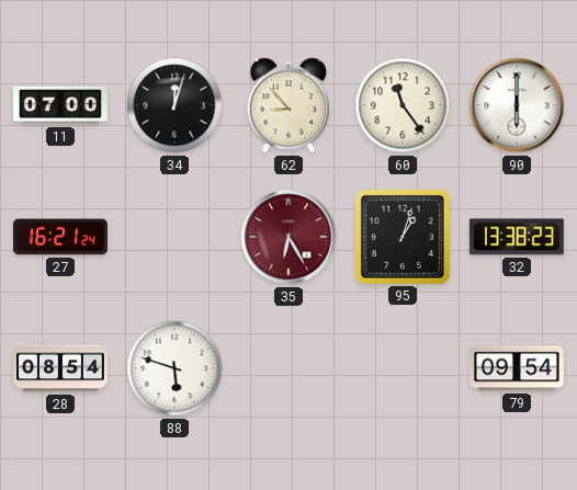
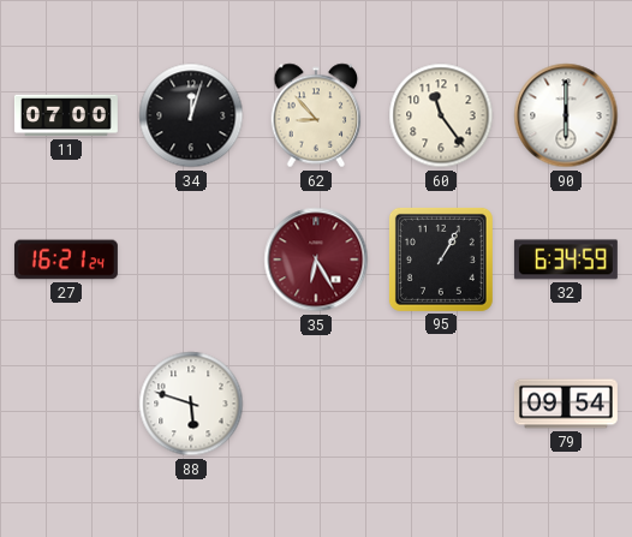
95: 1:03 -> 1:05
32: 13:38 -> 6:34
28: 08:54 -> none
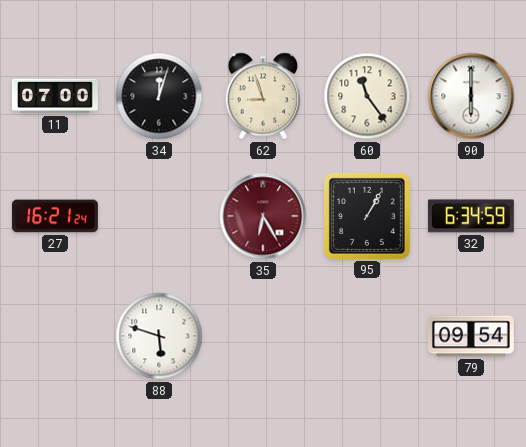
62: 8:53 -> 8:57
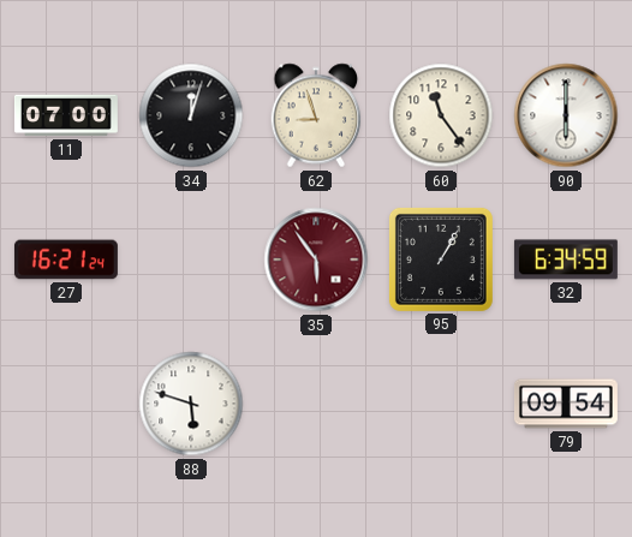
35: 6:25 -> 5:54
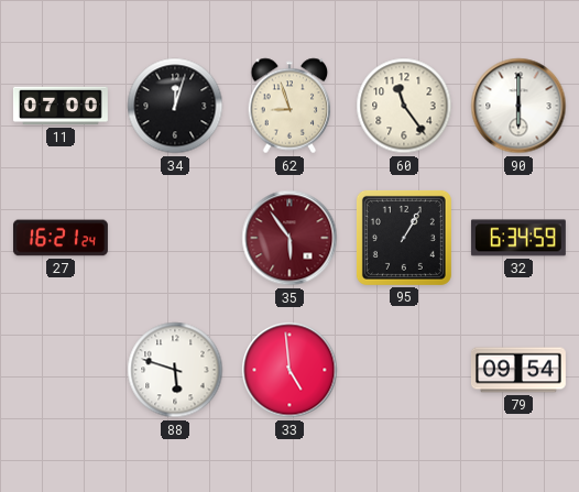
33: none -> 4:59
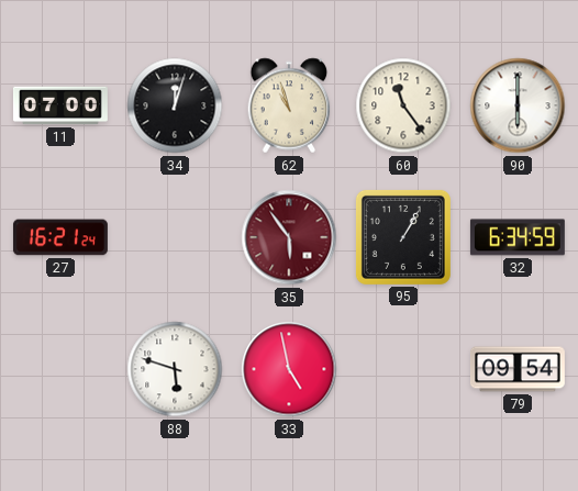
62: 8:57 -> 10:57
33: 4:59 -> 4:58
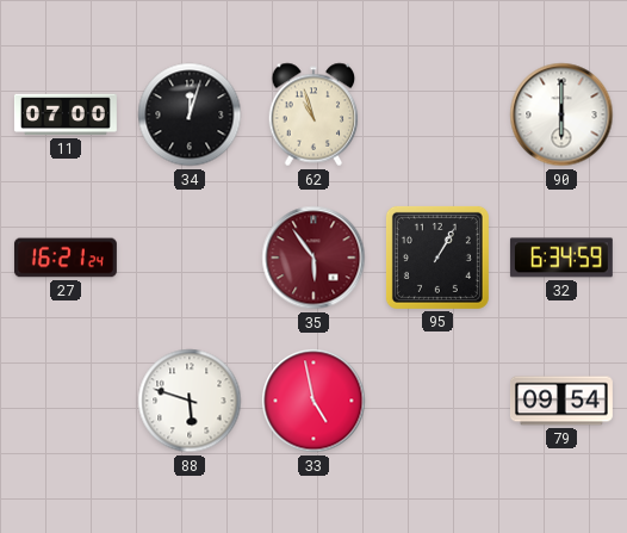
60: 11:24 -> none
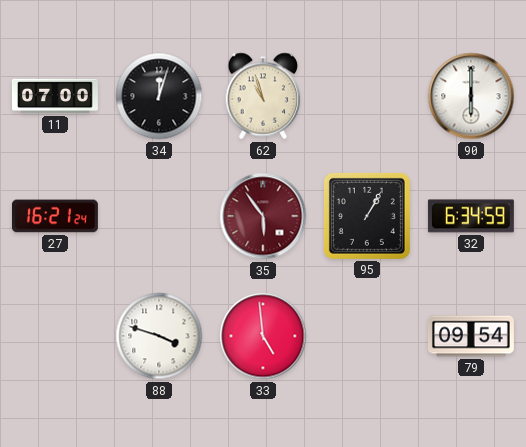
88: 5:48 -> 3:48
33: 4:58 -> 4:59
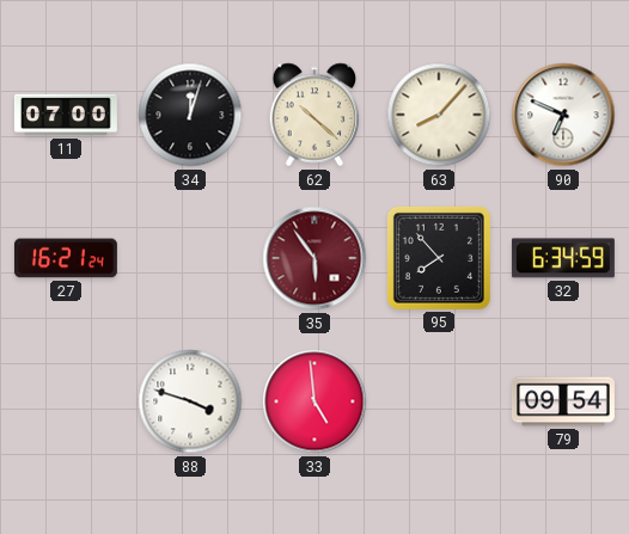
62: 10:57 -> 10:22
63: none -> 8:07
90: 6:00 -> 6:49
95: 1:05 -> 7:53
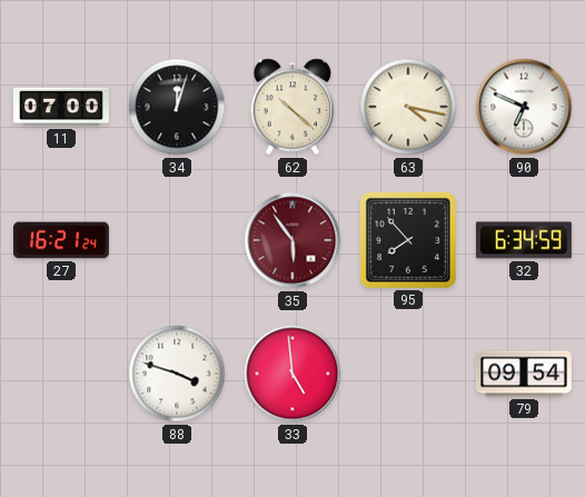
63: 8:07 -> 4:17
